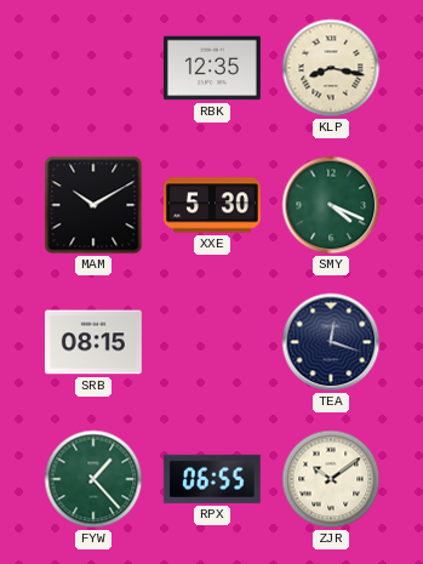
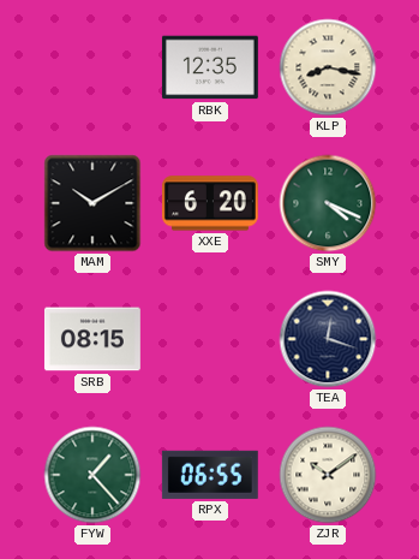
XXE: 5:30 -> 6:20
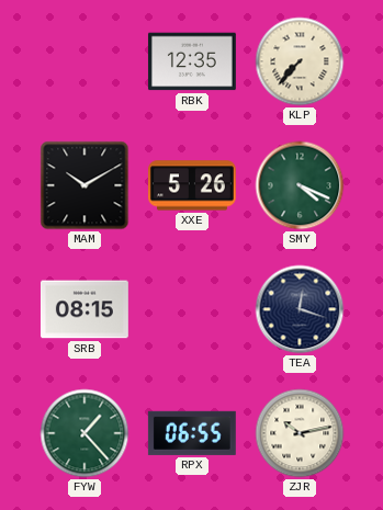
KLP: 8:17 -> 7:37
XXE: 6:20 -> 5:26
ZJR: 10:09 -> 10:13
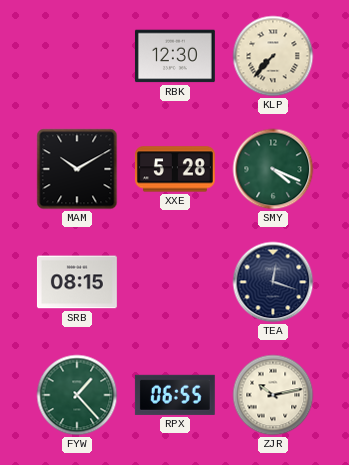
RBK: 12:35 -> 12:30
XXE: 5:26 -> 5:28
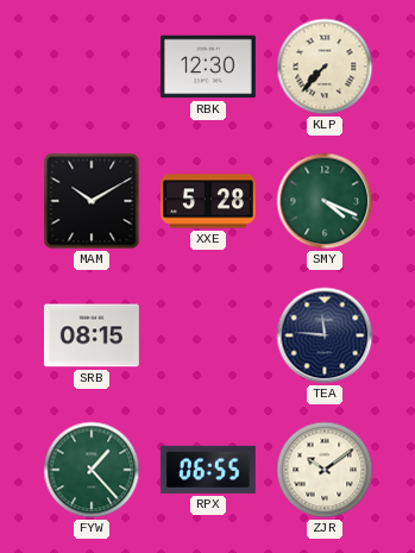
TEA: 12:18 -> 11:46
ZJR: 10:13 -> 10:09
